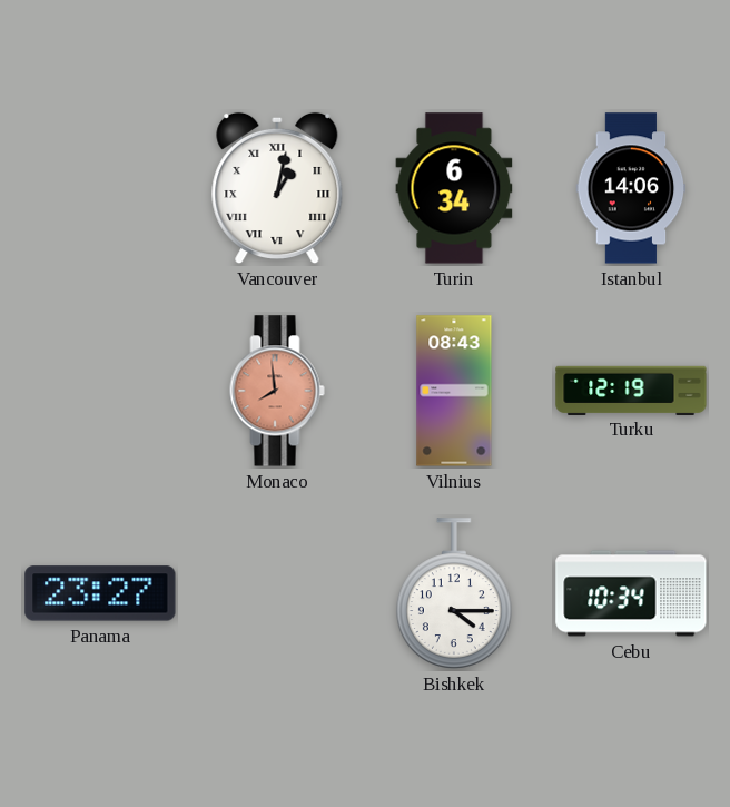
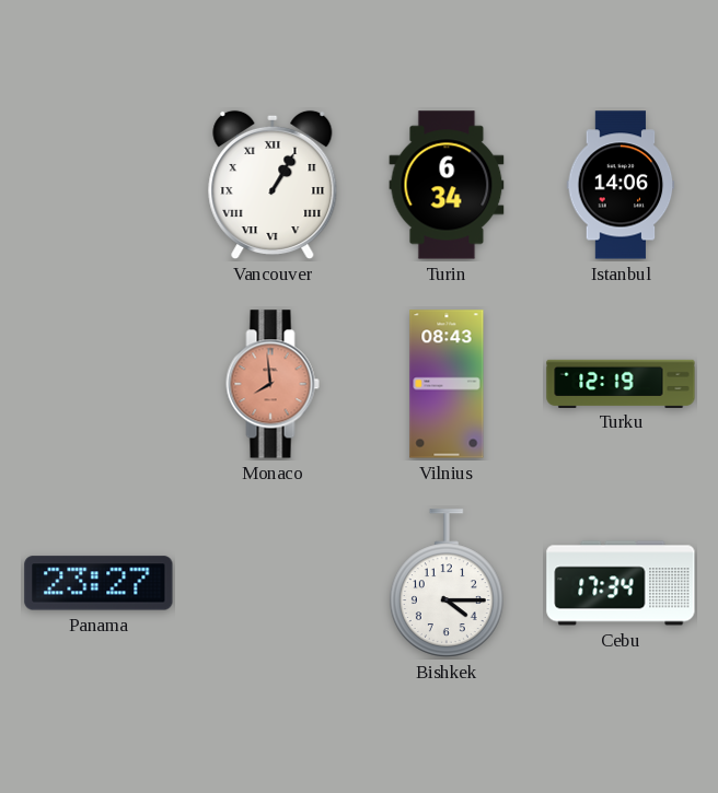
Vancouver: 1:02 -> 1:05
Cebu: 10:34 -> 17:34
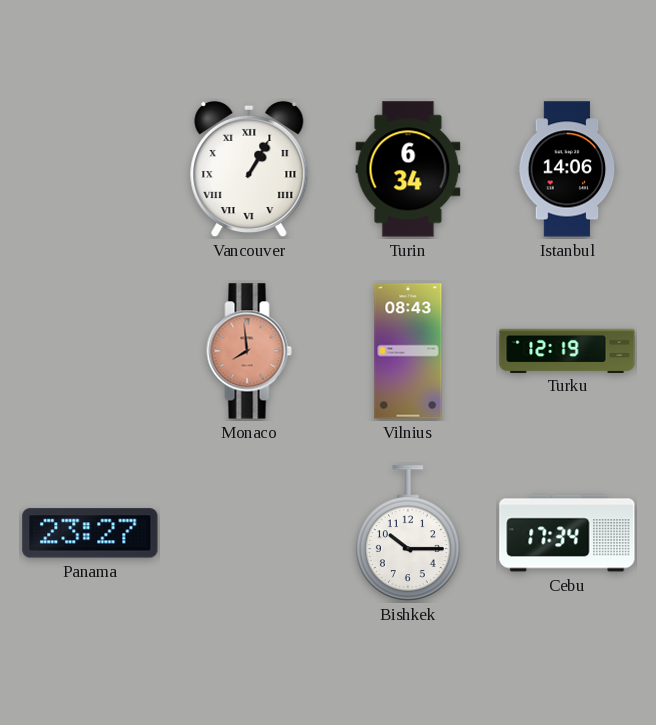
Bishkek: 4:15 -> 10:15
